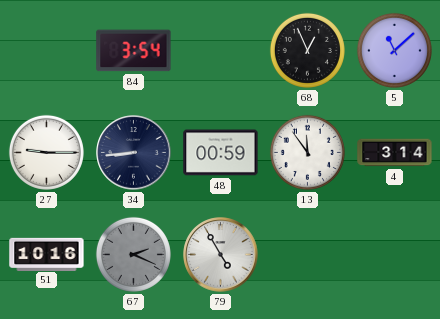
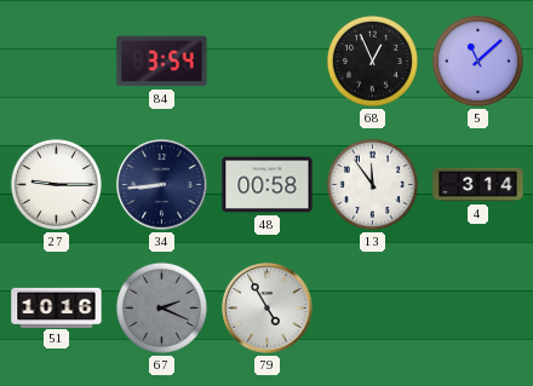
48: 00:59 -> 00:58
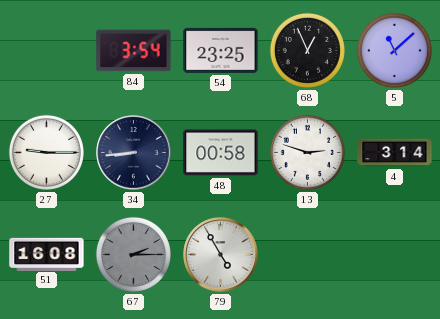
54: none -> 23:25
13: 11:54 -> 2:48
51: 10:16 -> 16:08
67: 2:19 -> 2:15
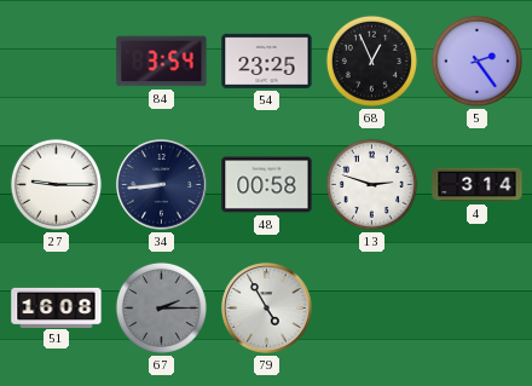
5: 11:08 -> 2:24
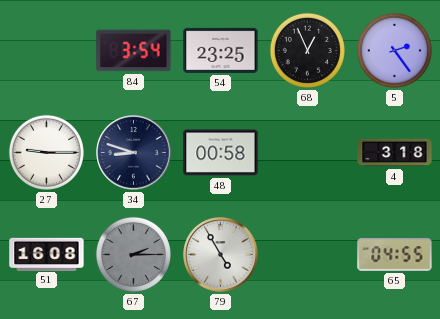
34: 8:44 -> 8:48
13: 2:48 -> none
4: 3:14 -> 3:18
65: none -> 04:55
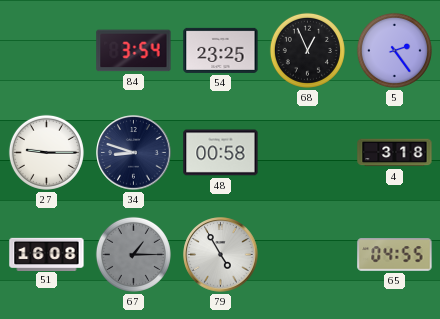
67: 2:15 -> 1:15
